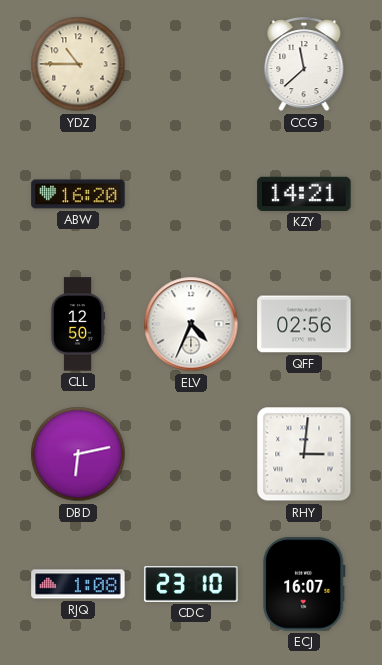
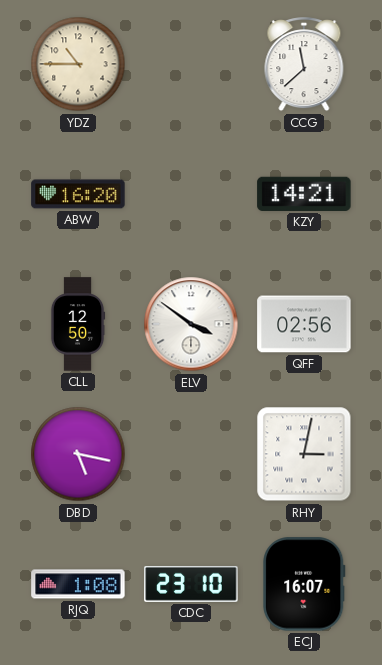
ELV: 4:34 -> 3:51
DBD: 6:13 -> 5:17
RHY: 3:01 -> 3:02
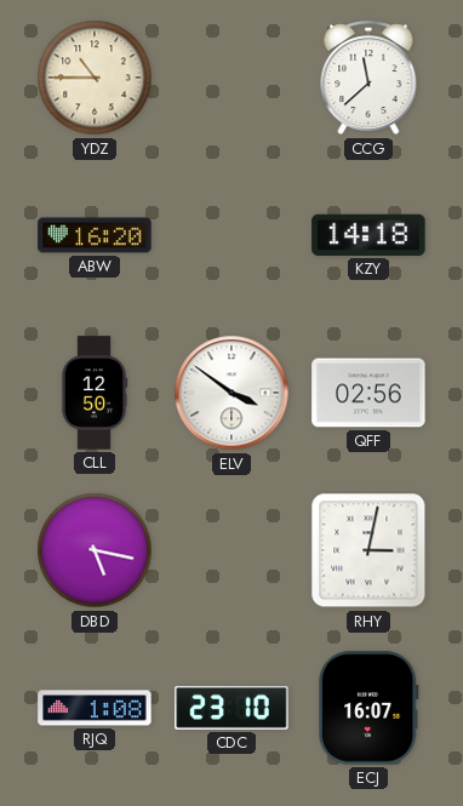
KZY: 14:21 -> 14:18
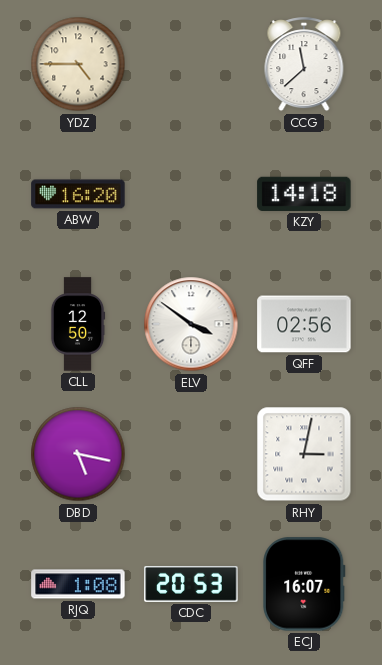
YDZ: 10:45 -> 4:45
CDC: 23:10 -> 20:53
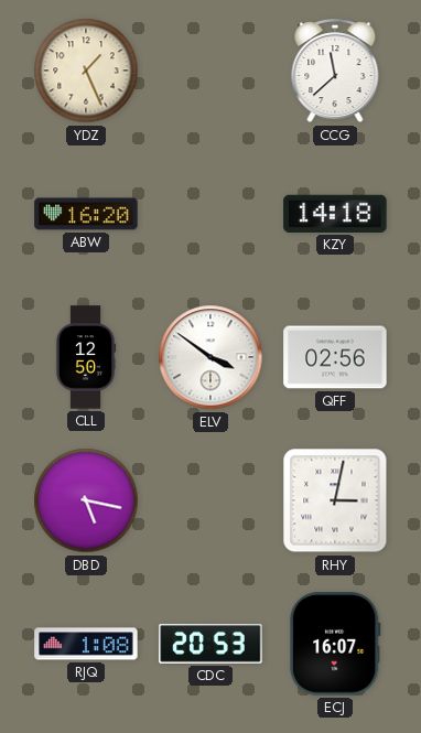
YDZ: 4:45 -> 1:26
